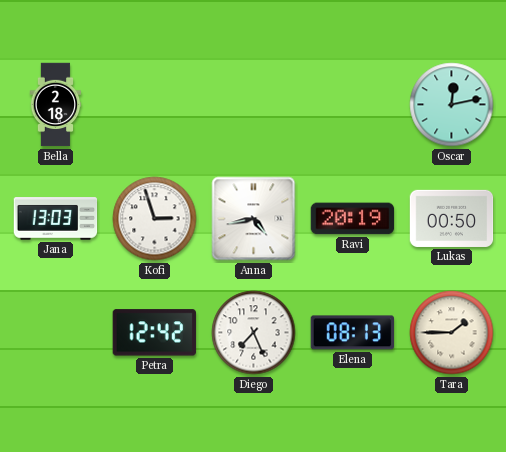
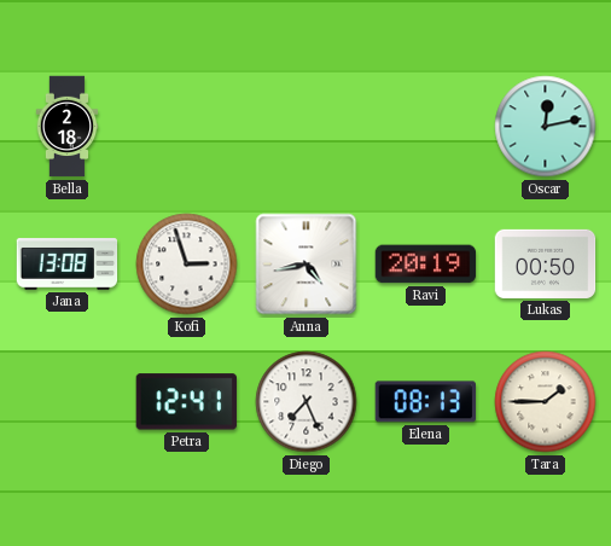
Jana: 13:03 -> 13:08
Petra: 12:42 -> 12:41
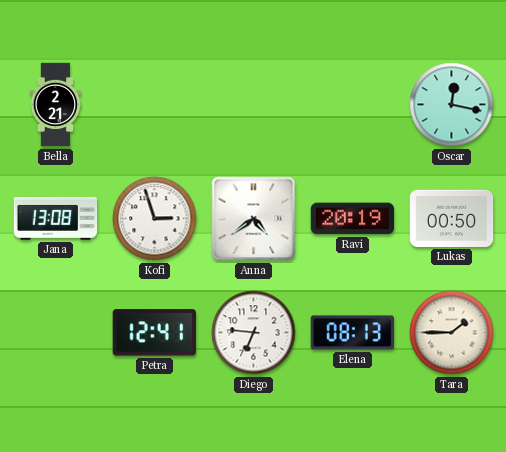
Bella: 2:18 -> 2:21
Oscar: 12:13 -> 12:17
Anna: 4:43 -> 4:39
Diego: 7:26 -> 6:46
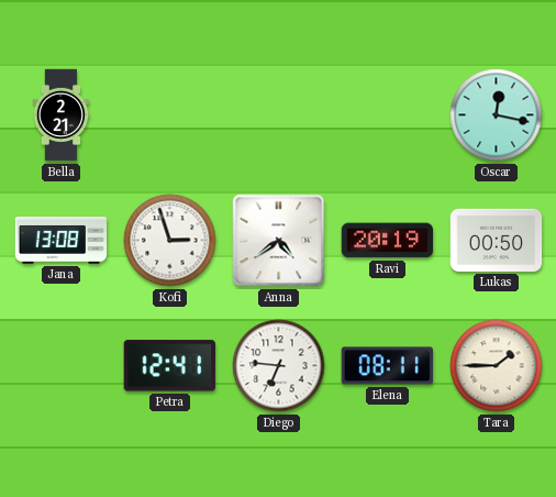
Elena: 08:13 -> 08:11
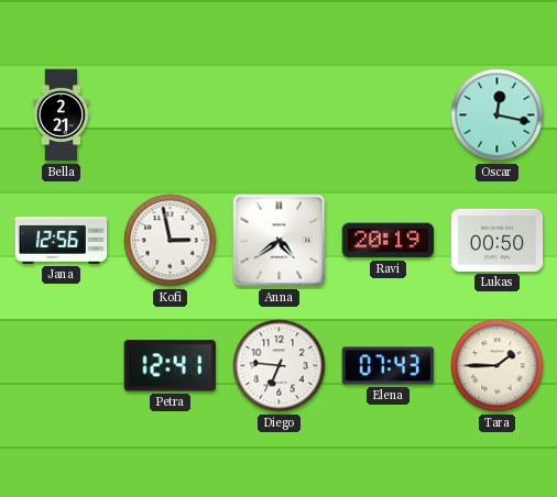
Jana: 13:08 -> 12:56
Kofi: 2:57 -> 2:58
Elena: 08:11 -> 07:43
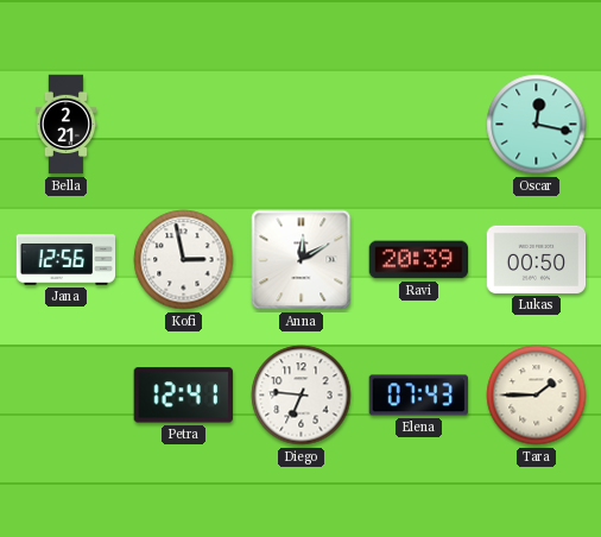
Anna: 4:39 -> 12:10
Ravi: 20:19 -> 20:39
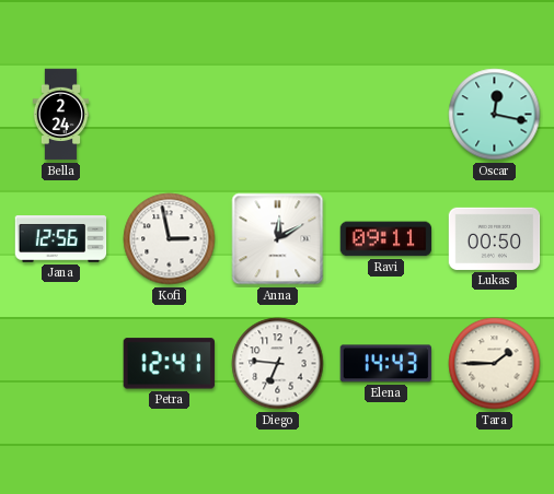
Bella: 2:21 -> 2:24
Ravi: 20:39 -> 09:11
Elena: 07:43 -> 14:43
